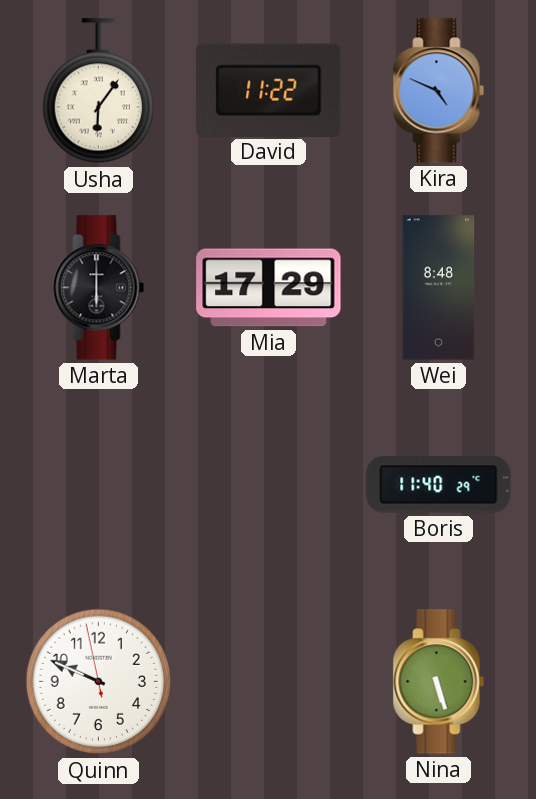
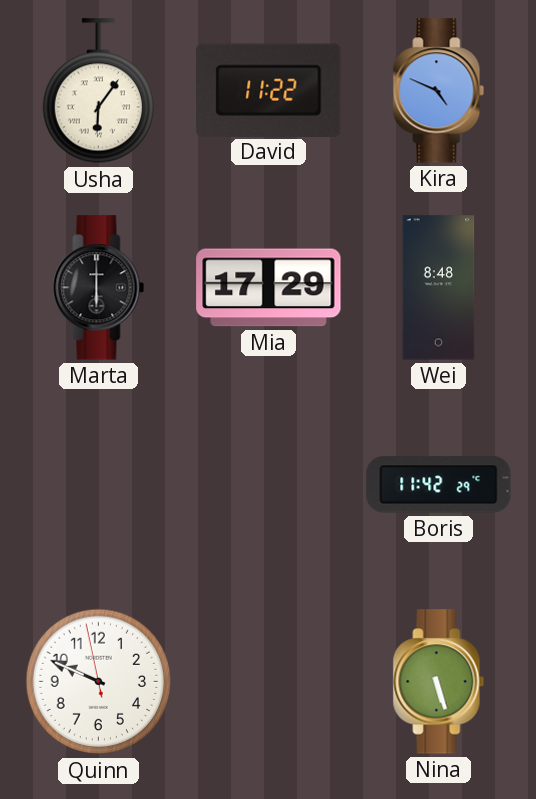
Boris: 11:40 -> 11:42
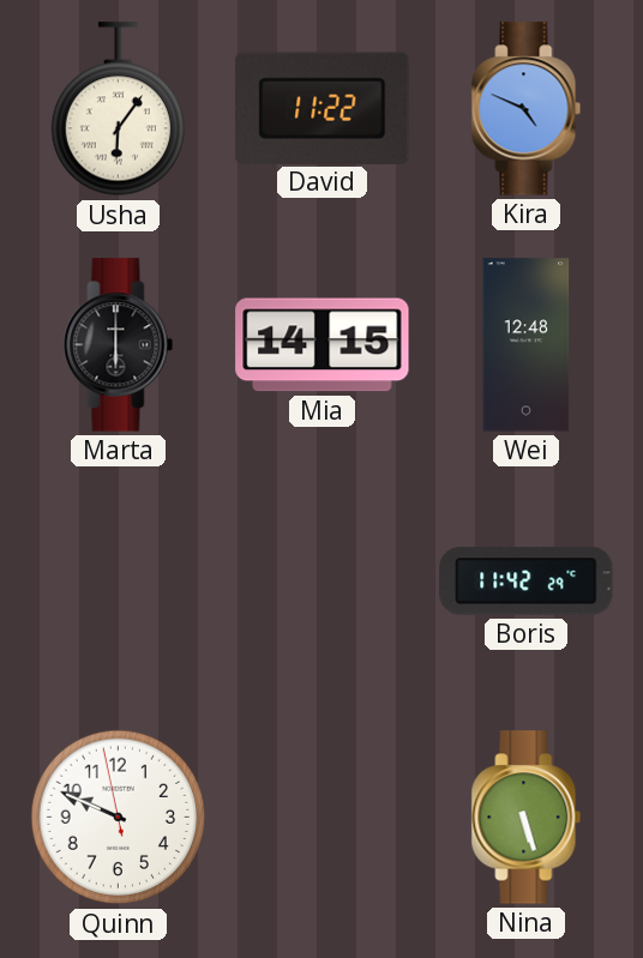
Mia: 17:29 -> 14:15
Wei: 8:48 -> 12:48
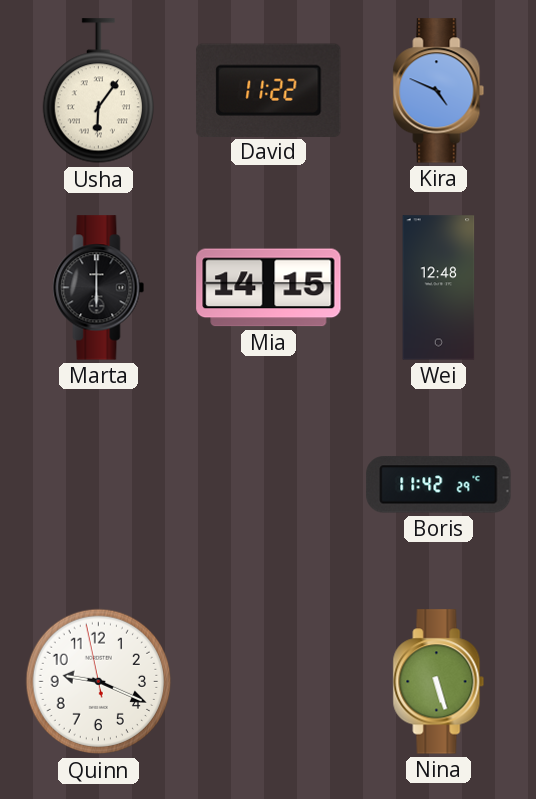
Quinn: 9:48 -> 9:18
